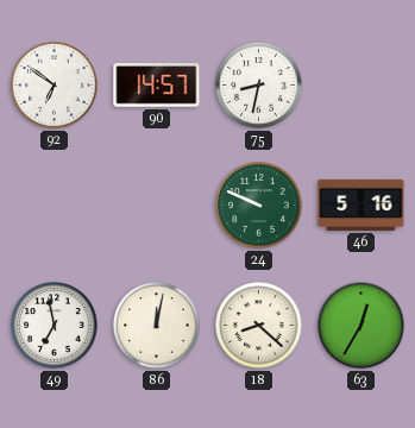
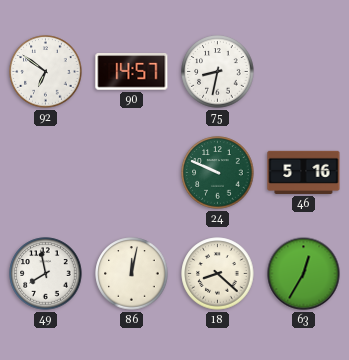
49: 6:58 -> 7:58
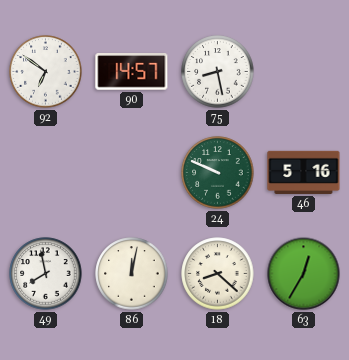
75: 8:32 -> 8:28
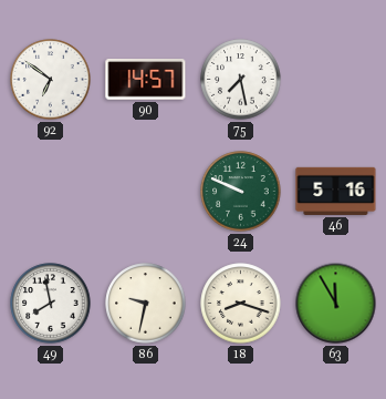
75: 8:28 -> 7:28
86: 12:02 -> 9:32
18: 8:22 -> 8:18
63: 12:35 -> 11:55
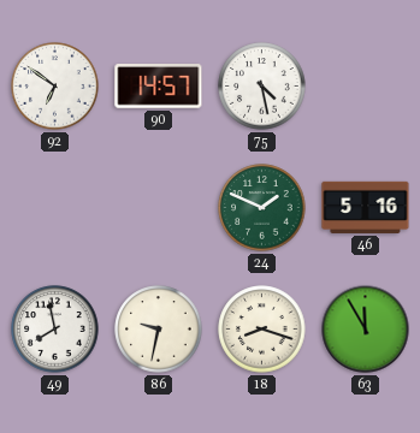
75: 7:28 -> 4:28
24: 9:49 -> 1:49
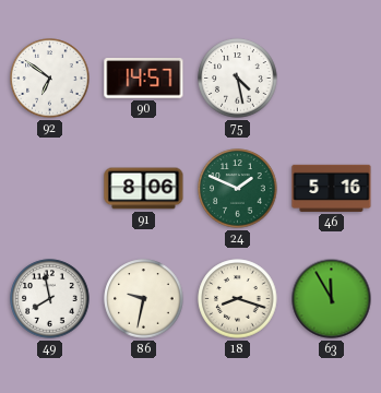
91: none -> 8:06
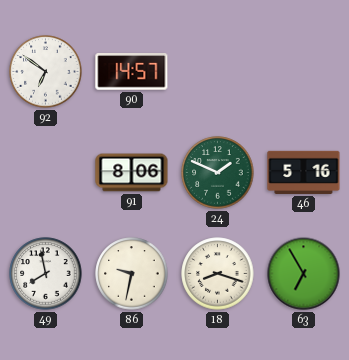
75: 4:28 -> none
63: 11:55 -> 6:55
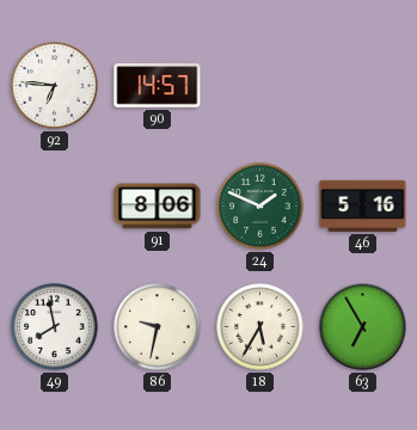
92: 6:51 -> 6:46
18: 8:18 -> 5:35
